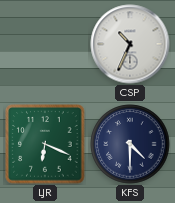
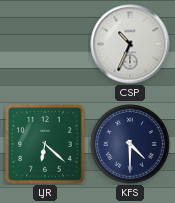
LJR: 6:19 -> 6:22
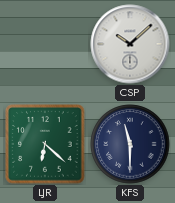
CSP: 10:34 -> 10:08
KFS: 4:30 -> 11:30
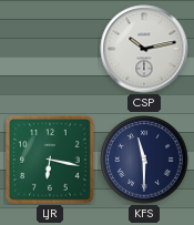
CSP: 10:08 -> 10:13
LJR: 6:22 -> 6:17
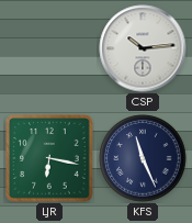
CSP: 10:13 -> 10:14
KFS: 11:30 -> 11:26
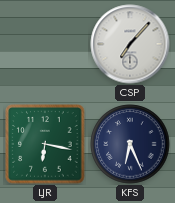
CSP: 10:14 -> 7:07
KFS: 11:26 -> 6:26
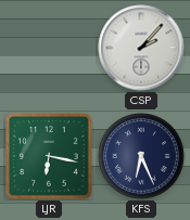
CSP: 7:07 -> 2:07
